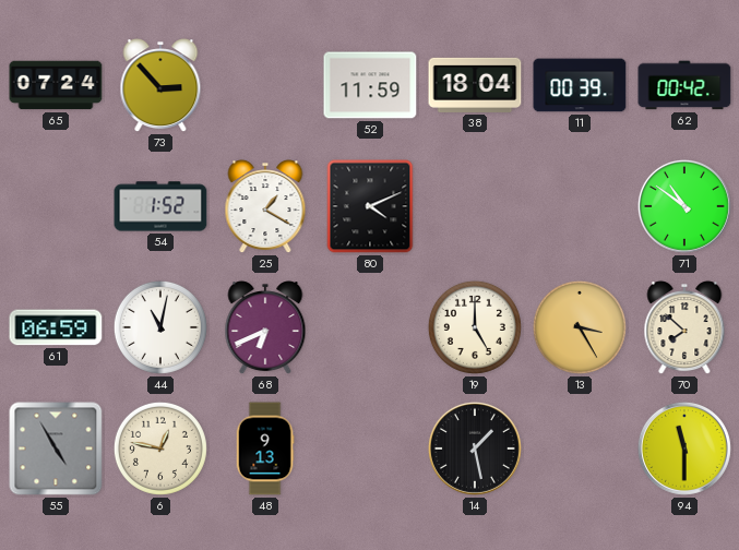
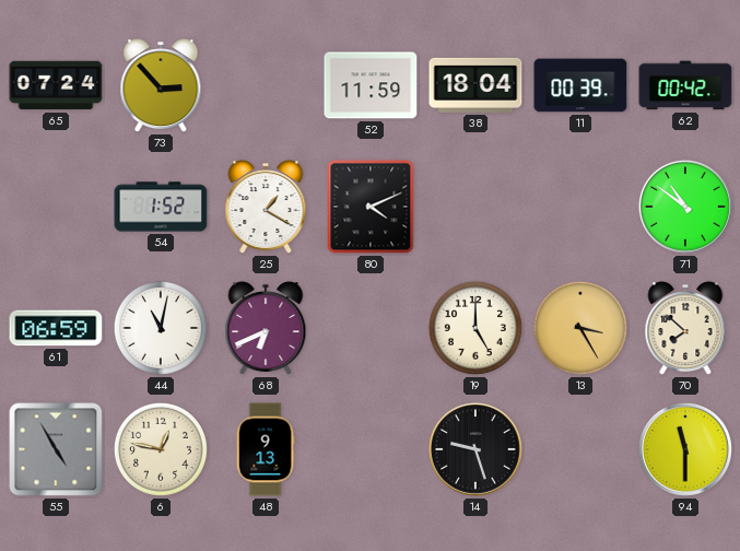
14: 1:28 -> 9:27
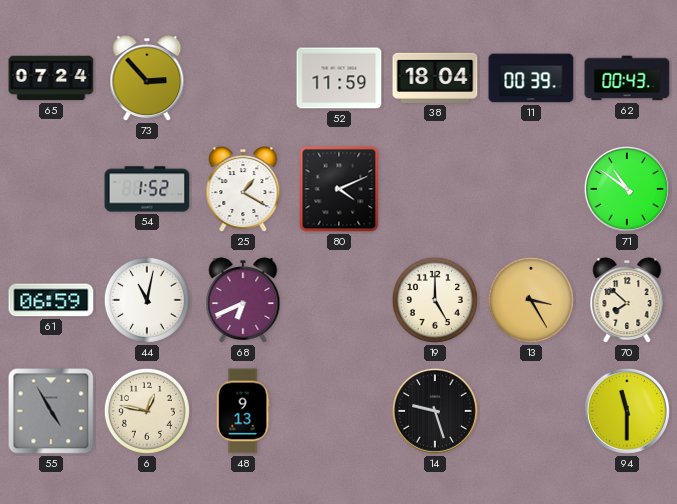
62: 00:42 -> 00:43
